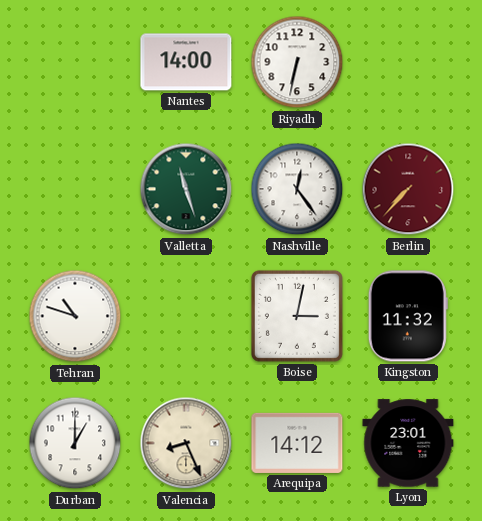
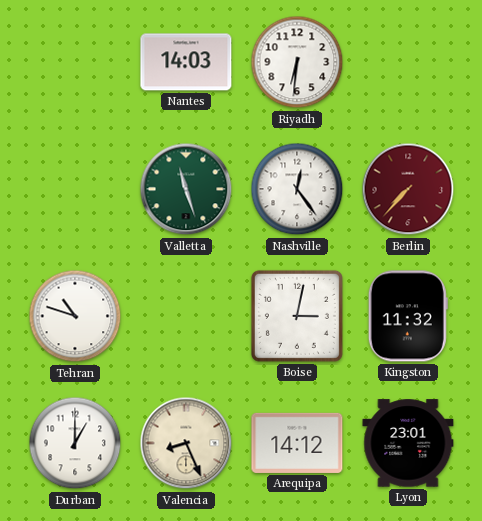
Nantes: 14:00 -> 14:03
Riyadh: 6:32 -> 6:31
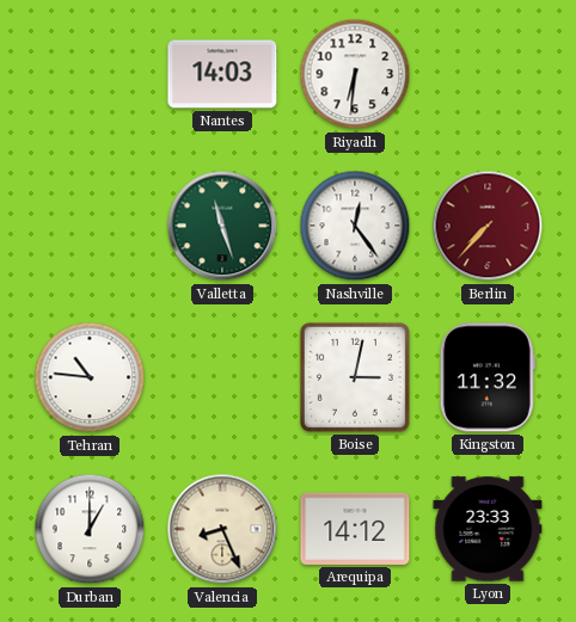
Tehran: 10:48 -> 10:46
Lyon: 23:01 -> 23:33
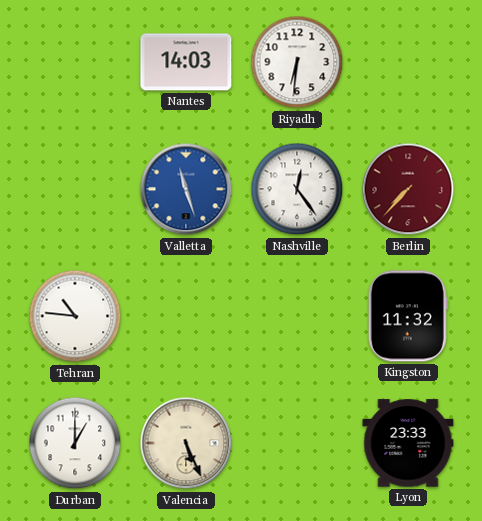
Valletta dial: green -> blue
Boise: 3:02 -> none
Valencia: 8:26 -> 5:26
Arequipa: 14:12 -> none
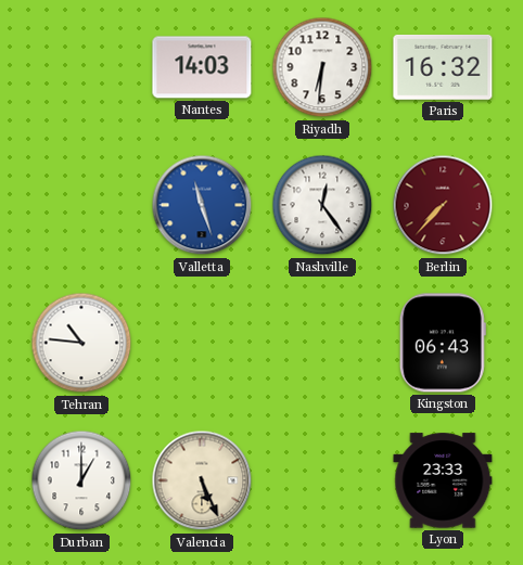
Paris: none -> 16:32
Kingston: 11:32 -> 06:43
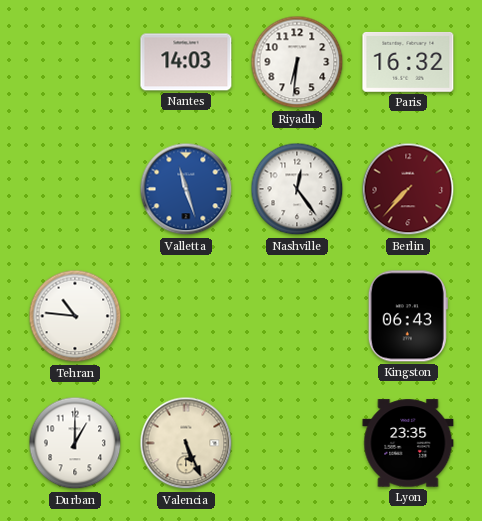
Lyon: 23:33 -> 23:35
